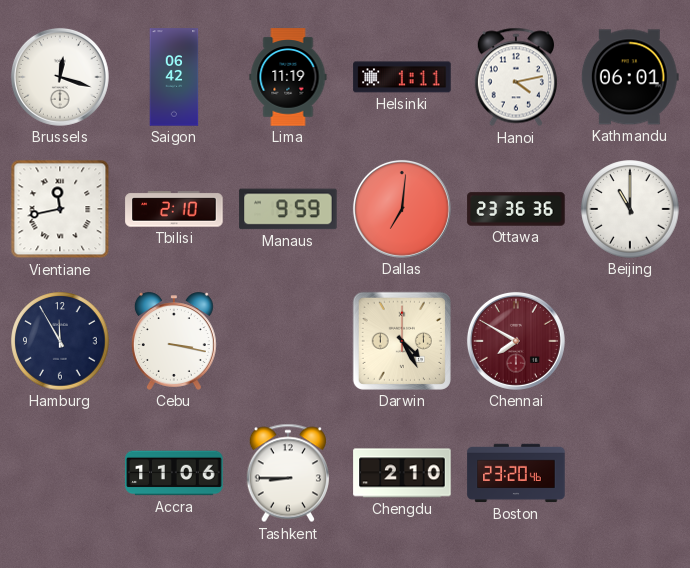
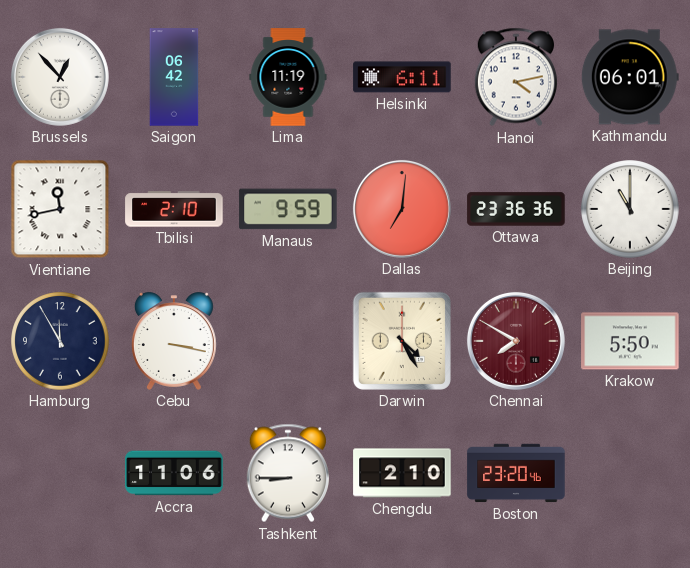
Brussels: 12:18 -> 12:53
Helsinki: 1:11 -> 6:11
Krakow: none -> 5:50
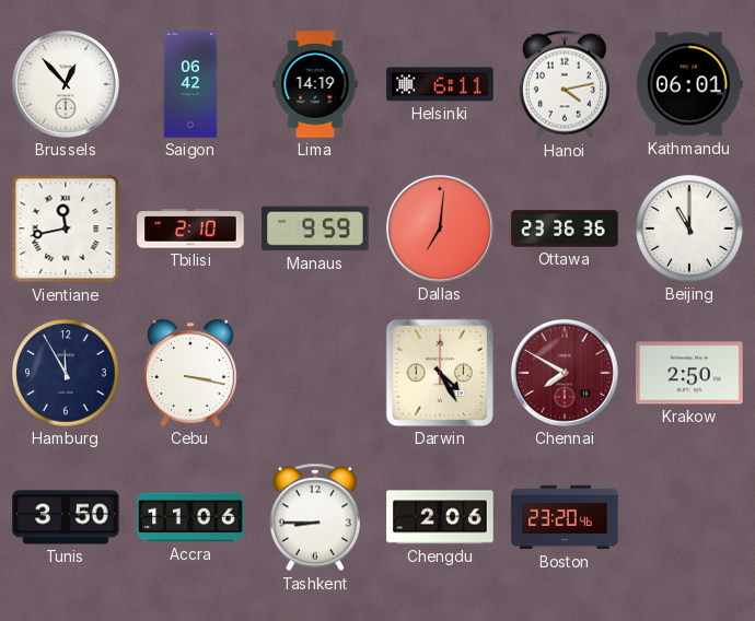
Lima: 11:19 -> 14:19
Krakow: 5:50 -> 2:50
Tunis: none -> 3:50
Chengdu: 2:10 -> 2:06
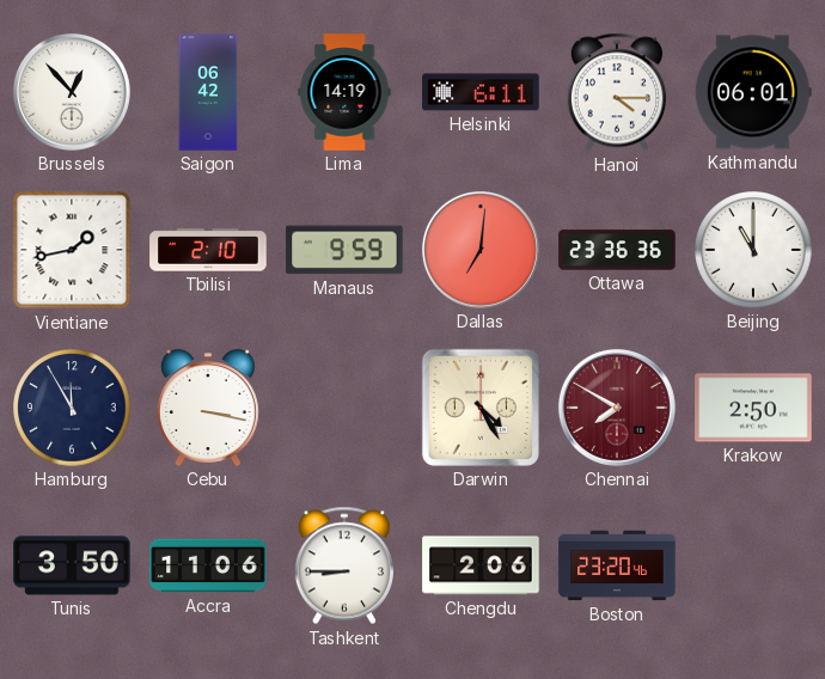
Hanoi: 4:13 -> 4:15
Vientiane: 11:43 -> 1:43
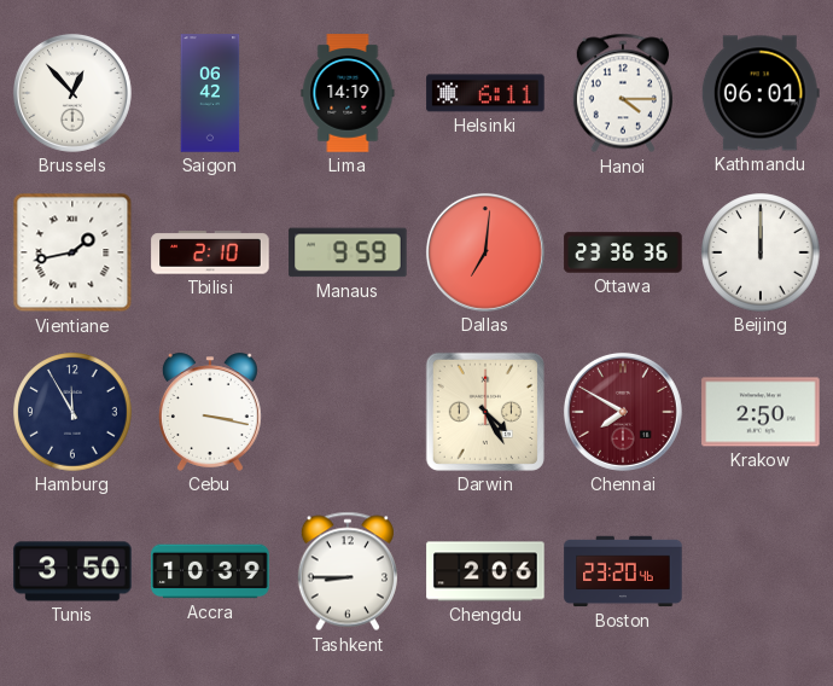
Beijing: 11:00 -> 12:00
Accra: 11:06 -> 10:39
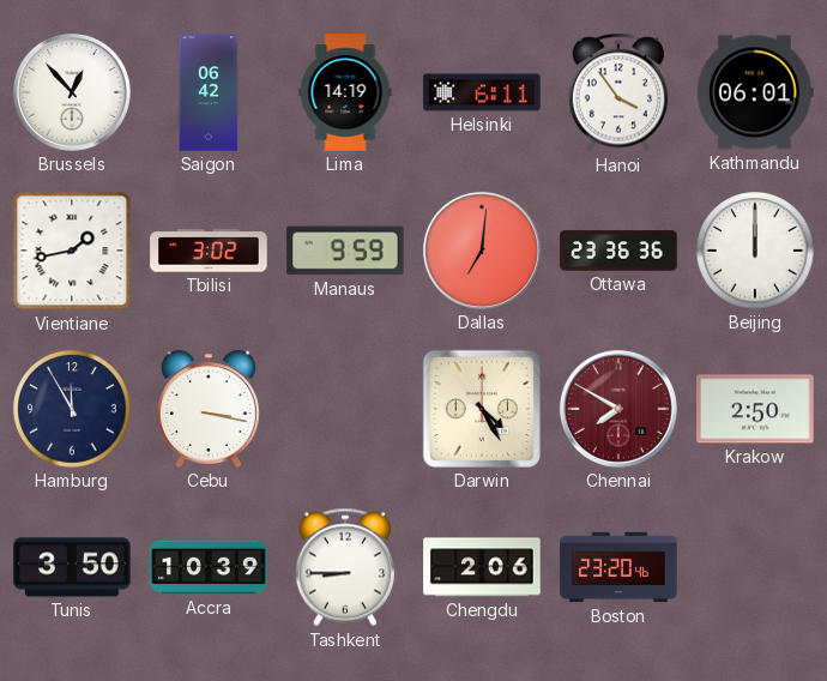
Hanoi: 4:15 -> 3:54
Tbilisi: 2:10 -> 3:02
